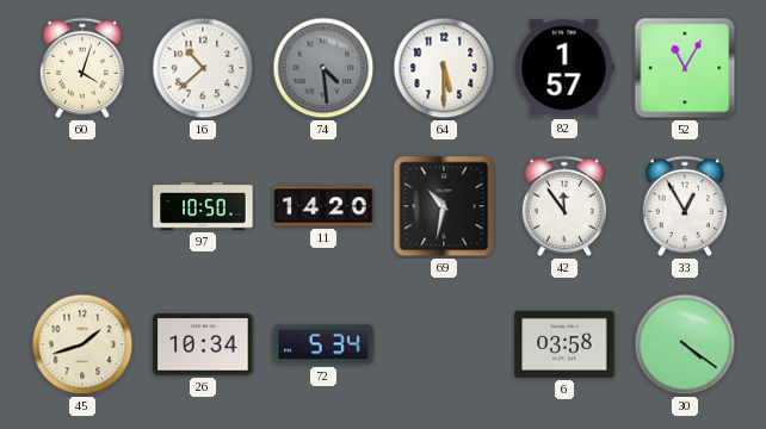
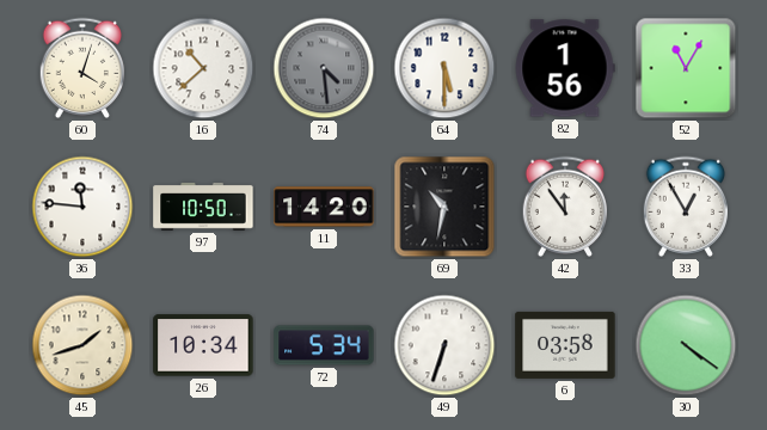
82: 1:57 -> 1:56
36: none -> 11:46
49: none -> 6:33
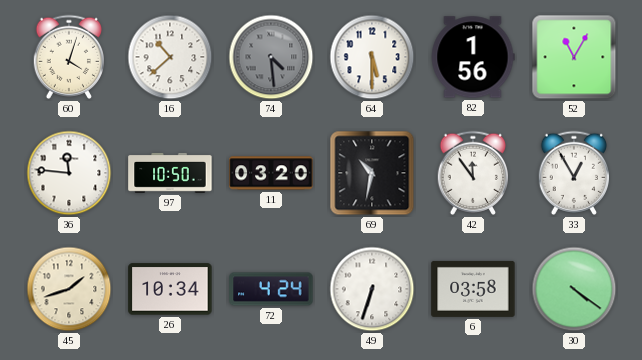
11: 14:20 -> 03:20
72: 5:34 -> 4:24
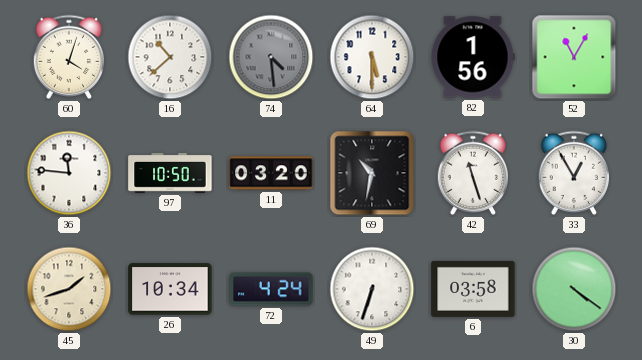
42: 11:54 -> 11:27
